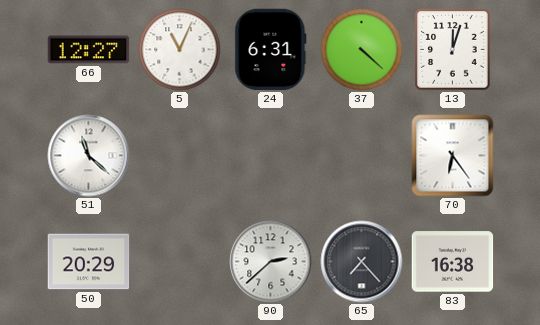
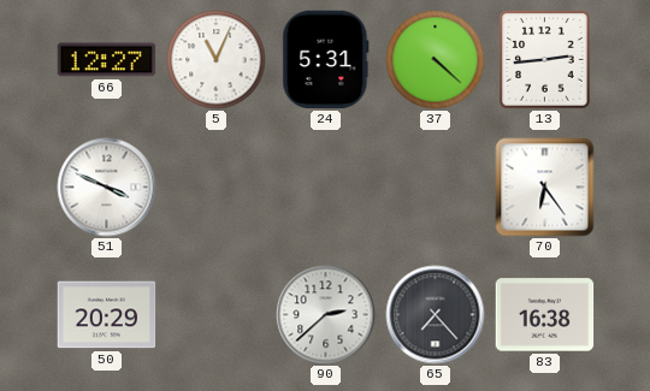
24: 6:31 -> 5:31
13: 12:03 -> 2:44
51: 11:22 -> 3:49
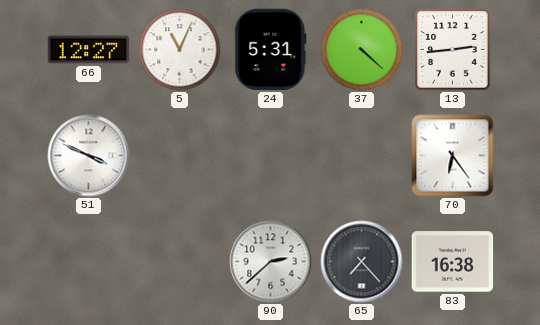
50: 20:29 -> none
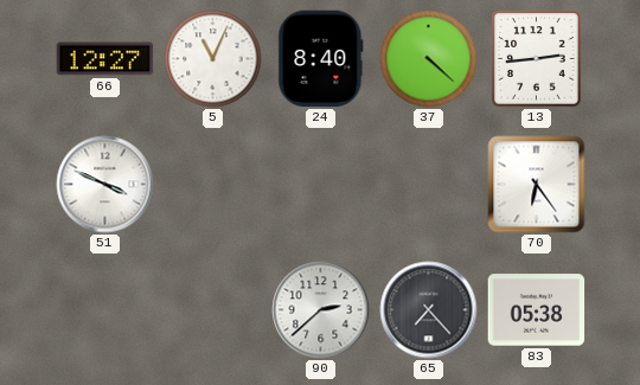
24: 5:31 -> 8:40
83: 16:38 -> 05:38
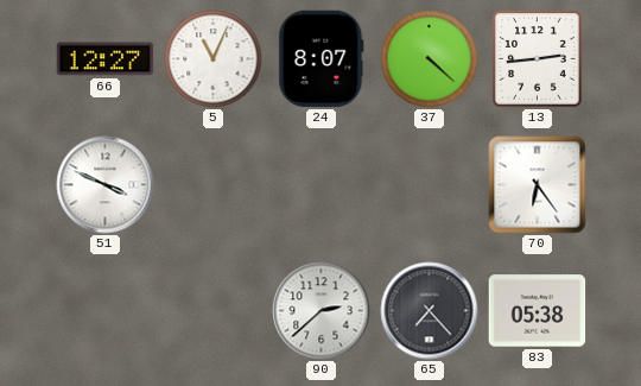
24: 8:40 -> 8:07
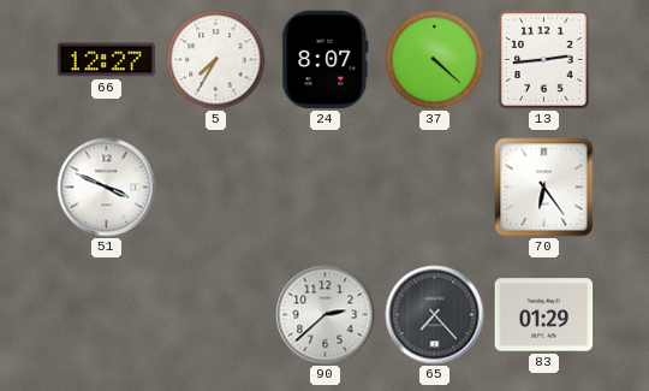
5: 11:04 -> 7:35
83: 05:38 -> 01:29
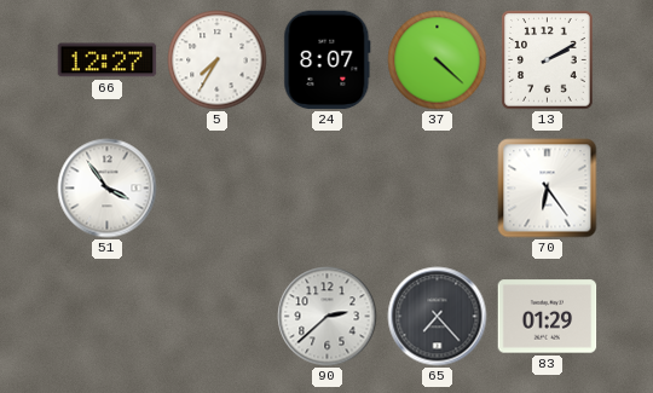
13: 2:44 -> 2:10
51: 3:49 -> 3:54
